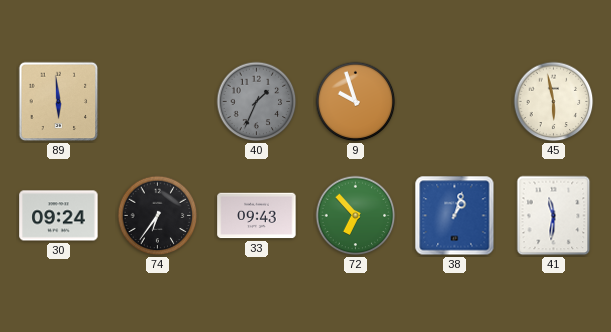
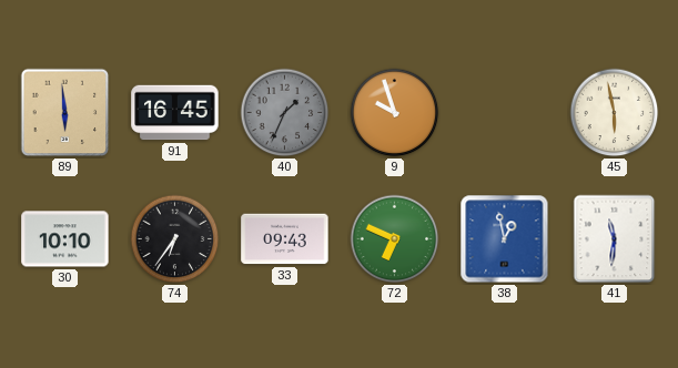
91: none -> 16:45
30: 09:24 -> 10:10
72: 6:53 -> 6:49
38: 1:03 -> 12:58
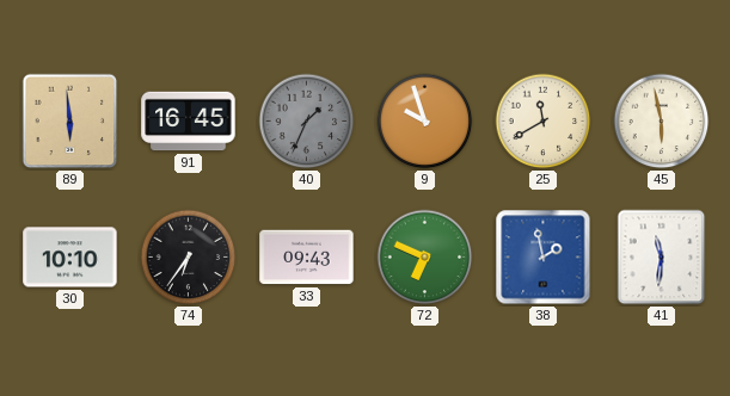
25: none -> 11:40
38: 12:58 -> 1:58
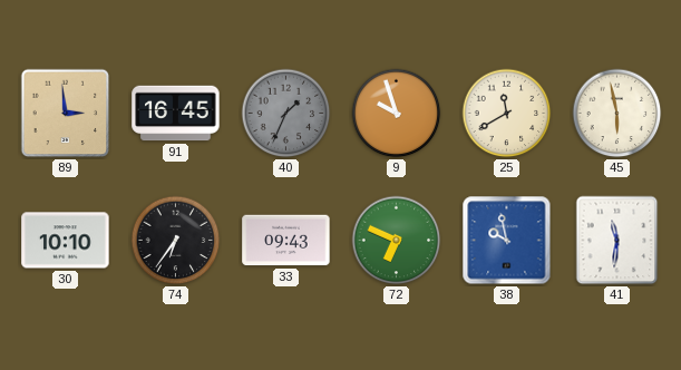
89: 5:59 -> 2:59
38: 1:58 -> 9:58
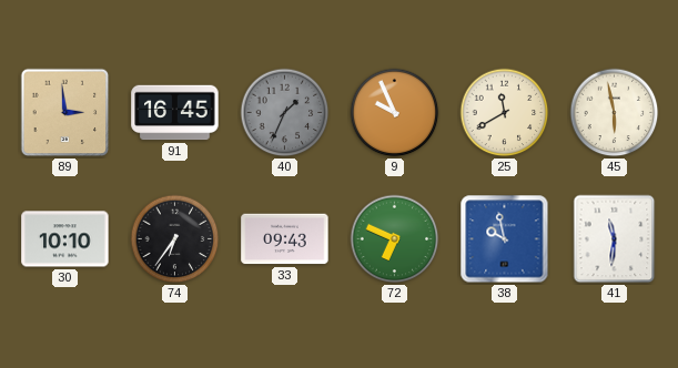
9: 9:57 -> 9:56
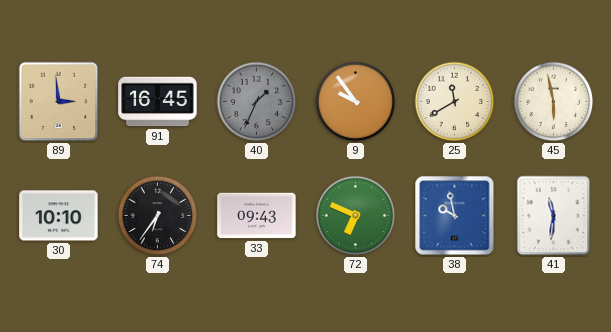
9: 9:56 -> 9:54
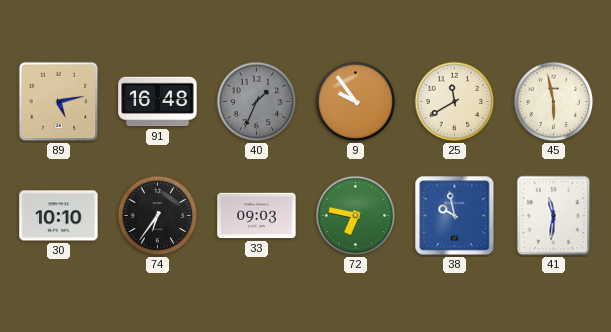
89: 2:59 -> 5:13
91: 16:45 -> 16:48
33: 09:43 -> 09:03
72: 6:49 -> 6:47
